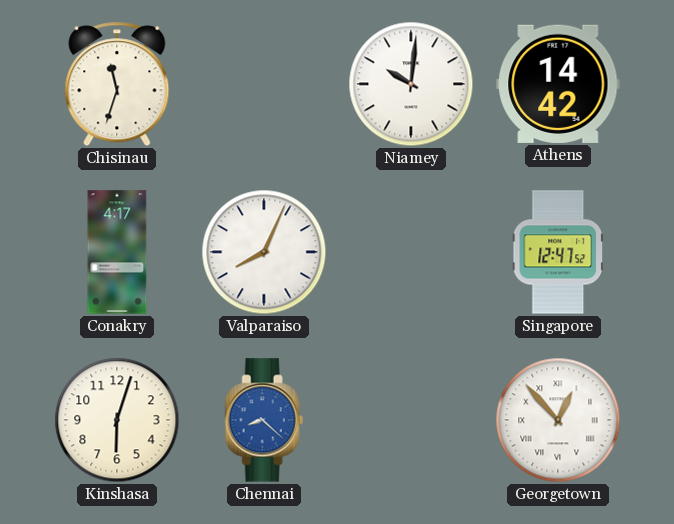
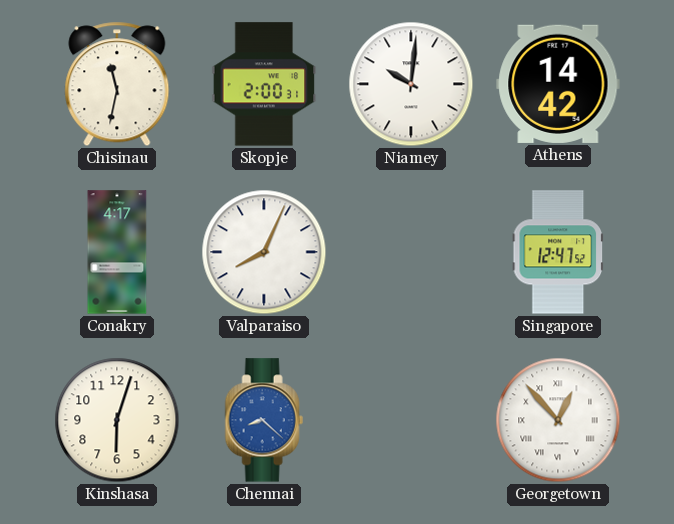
Chisinau: 11:33 -> 11:32
Skopje: none -> 2:00
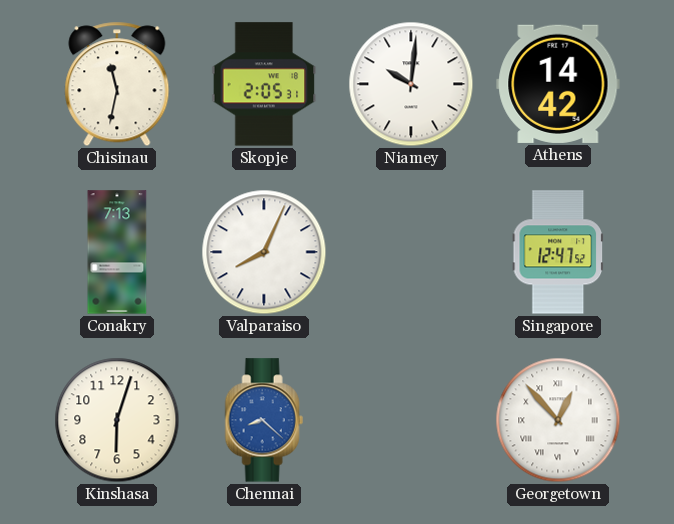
Skopje: 2:00 -> 2:05
Conakry: 4:17 -> 7:13
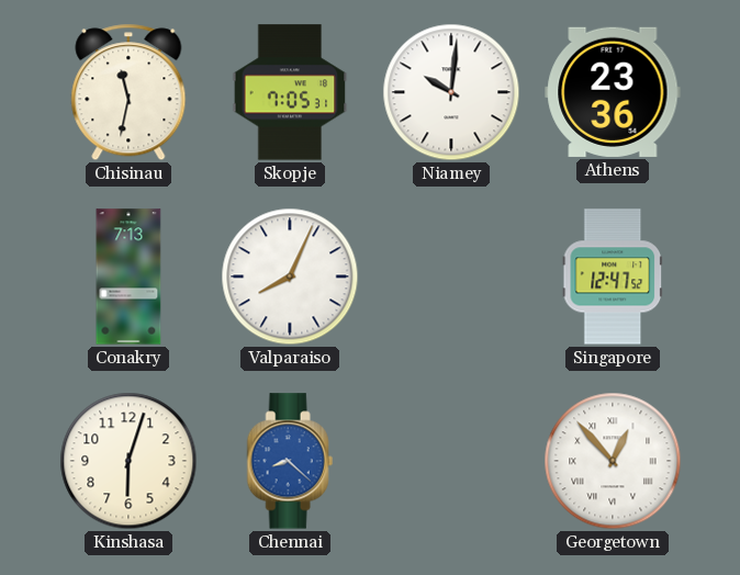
Skopje: 2:05 -> 7:05
Athens: 14:42 -> 23:36
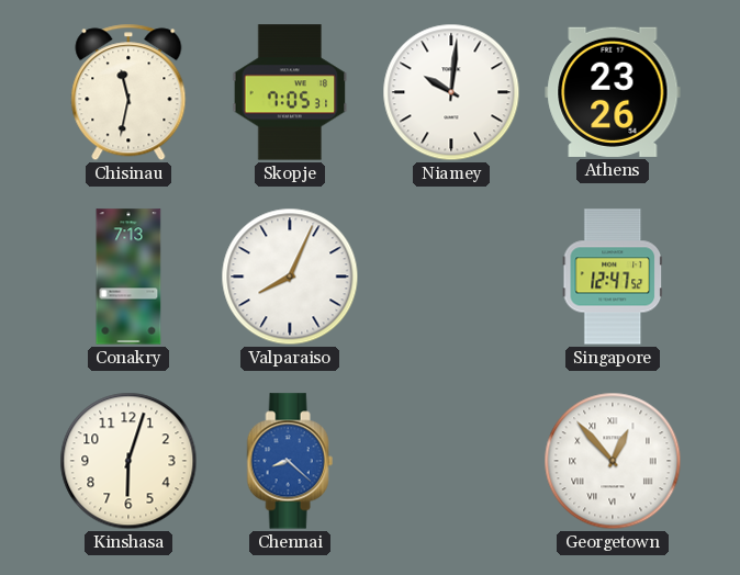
Athens: 23:36 -> 23:26
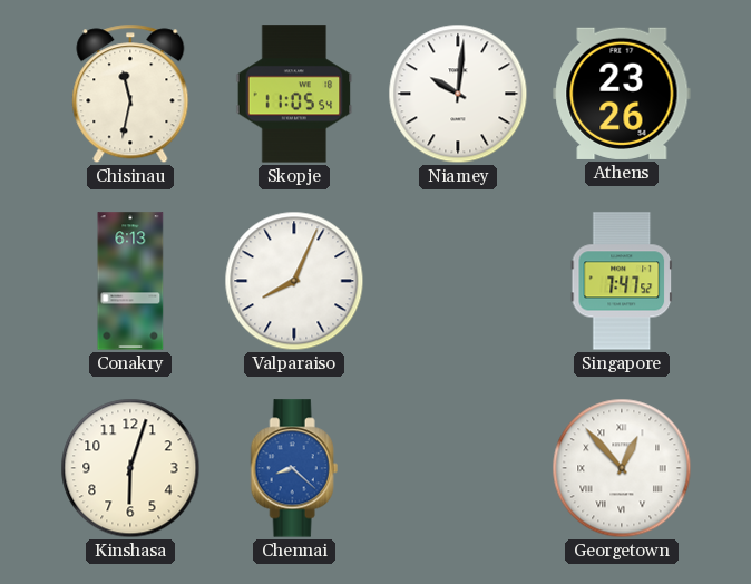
Skopje: 7:05 -> 11:05
Conakry: 7:13 -> 6:13
Singapore: 12:47 -> 7:47
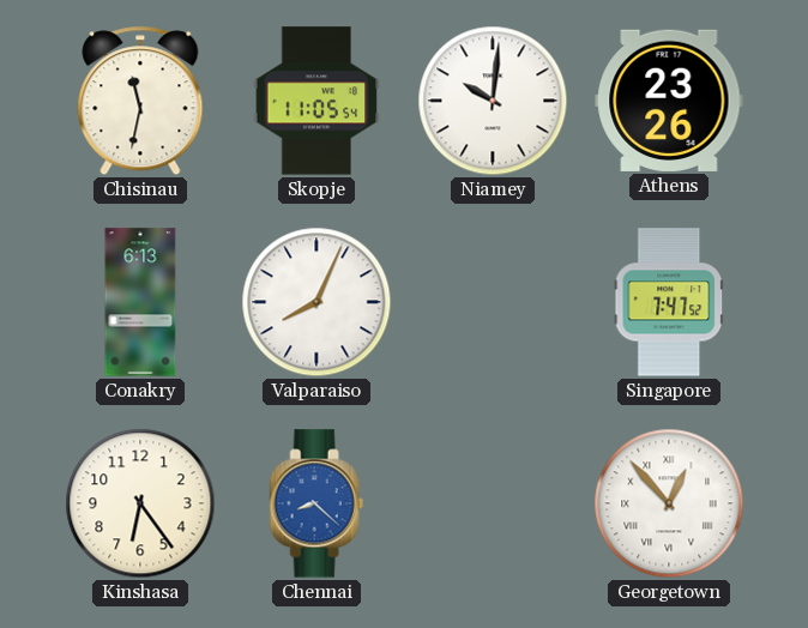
Kinshasa: 6:03 -> 6:24
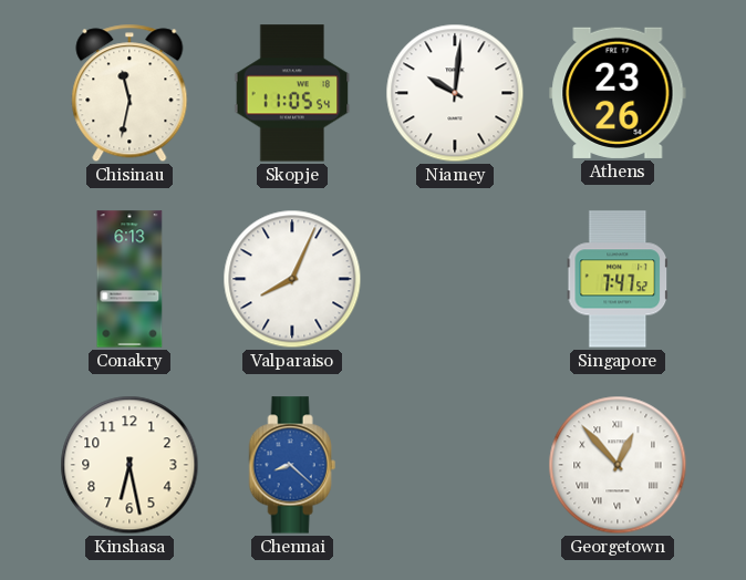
Kinshasa: 6:24 -> 6:28
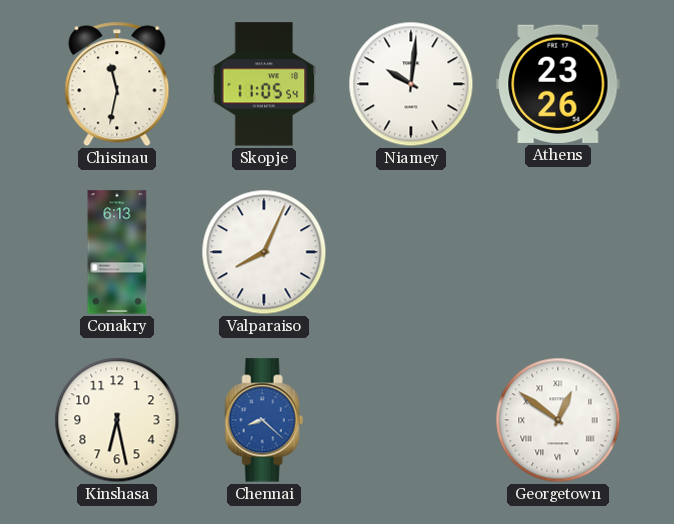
Singapore: 7:47 -> none
Georgetown: 12:53 -> 12:51
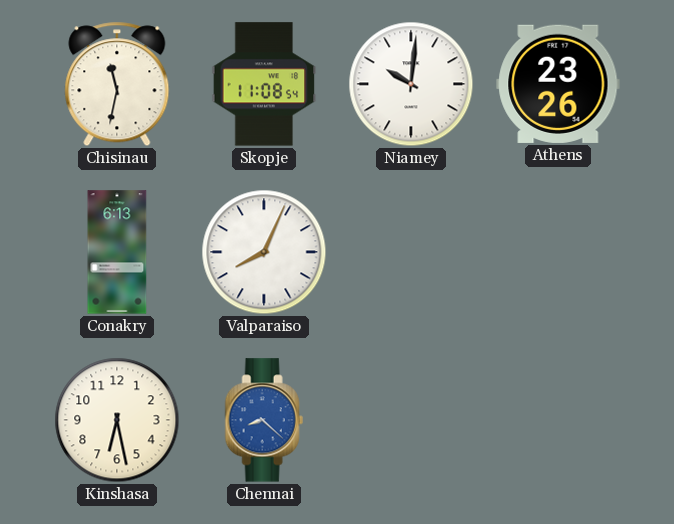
Skopje: 11:05 -> 11:08
Georgetown: 12:51 -> none
